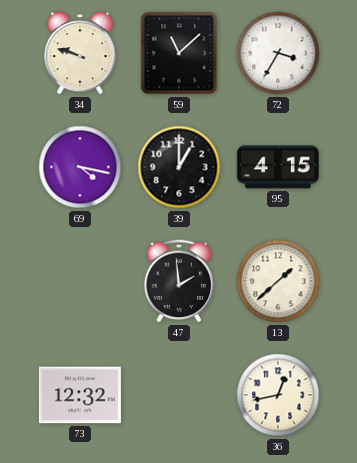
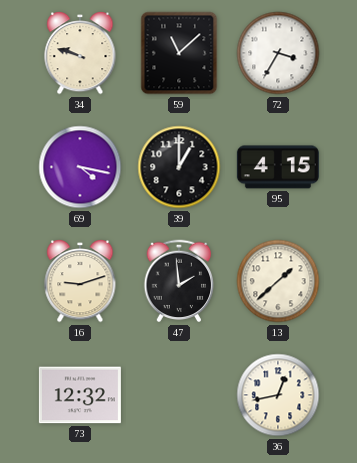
16: none -> 9:12
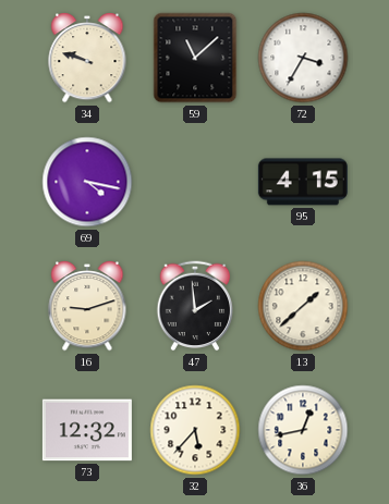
39: 1:00 -> none
32: none -> 5:37
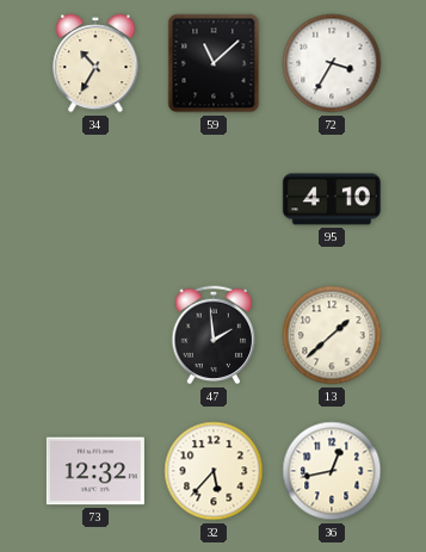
34: 9:48 -> 10:35
69: 4:17 -> none
95: 4:15 -> 4:10
16: 9:12 -> none
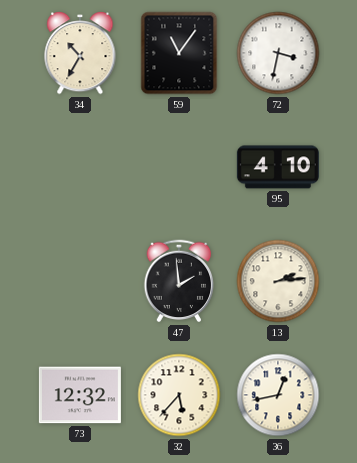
59: 11:08 -> 11:06
72: 3:35 -> 3:32
13: 1:38 -> 2:14
